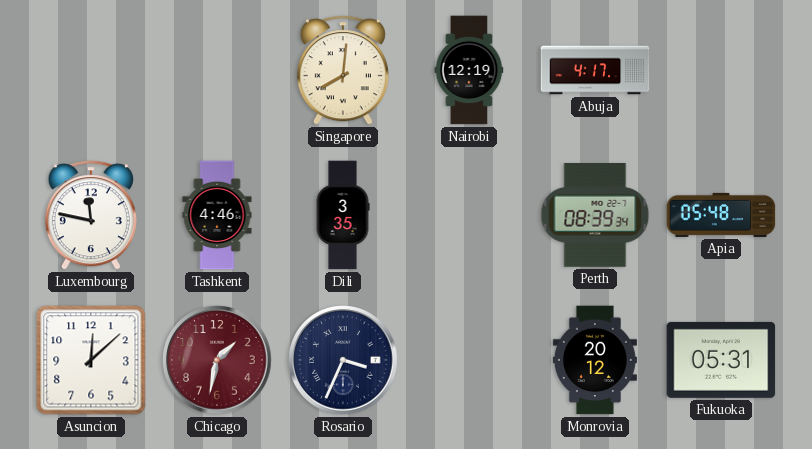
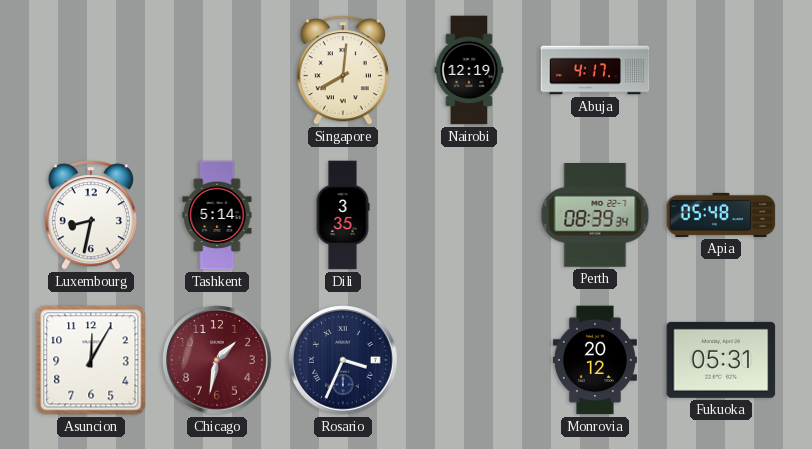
Luxembourg: 11:47 -> 8:32
Tashkent: 4:46 -> 5:14
Asuncion: 12:08 -> 12:05
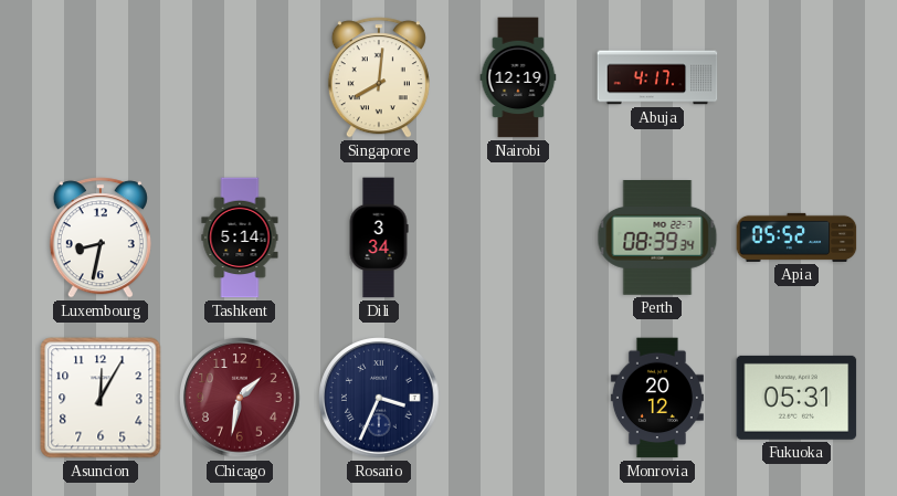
Dili: 3:35 -> 3:34
Apia: 05:48 -> 05:52
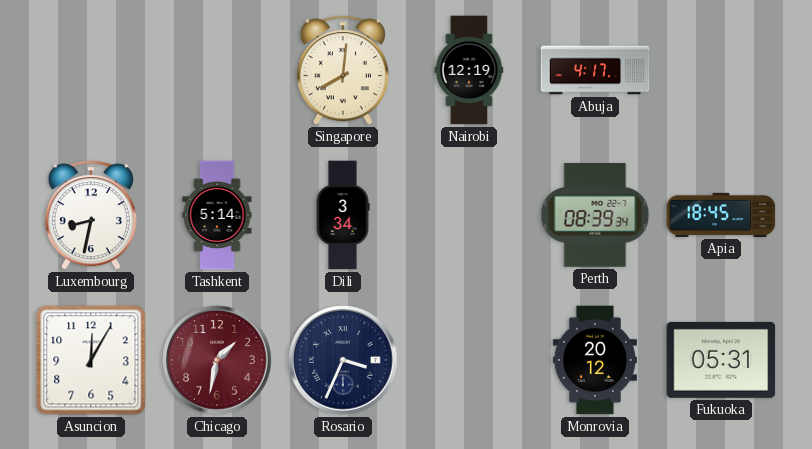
Apia: 05:52 -> 18:45
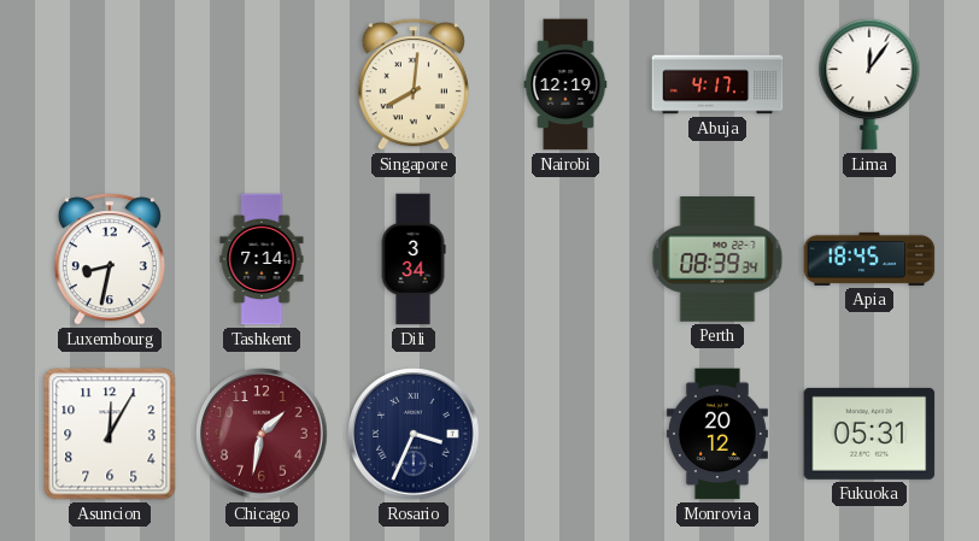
Lima: none -> 12:06
Tashkent: 5:14 -> 7:14
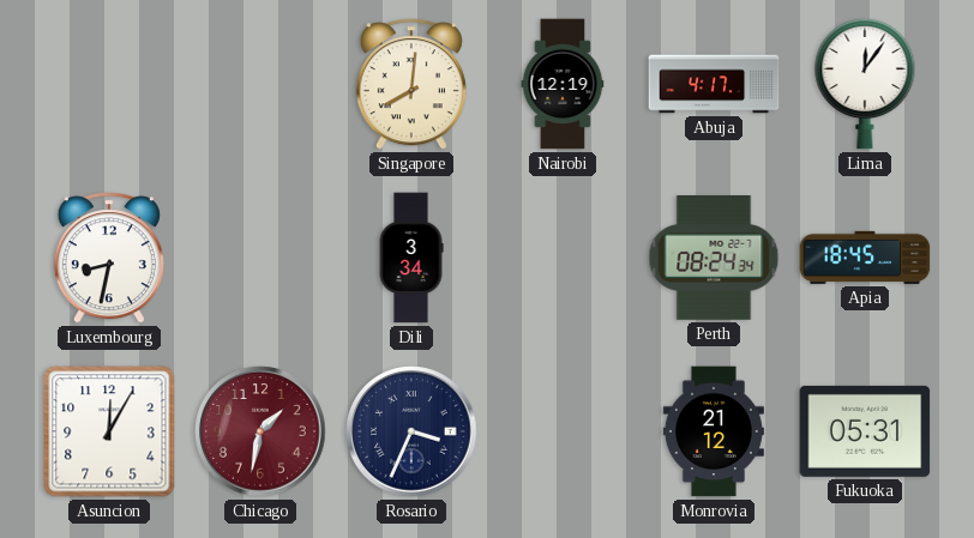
Tashkent: 7:14 -> none
Perth: 08:39 -> 08:24
Monrovia: 20:12 -> 21:12
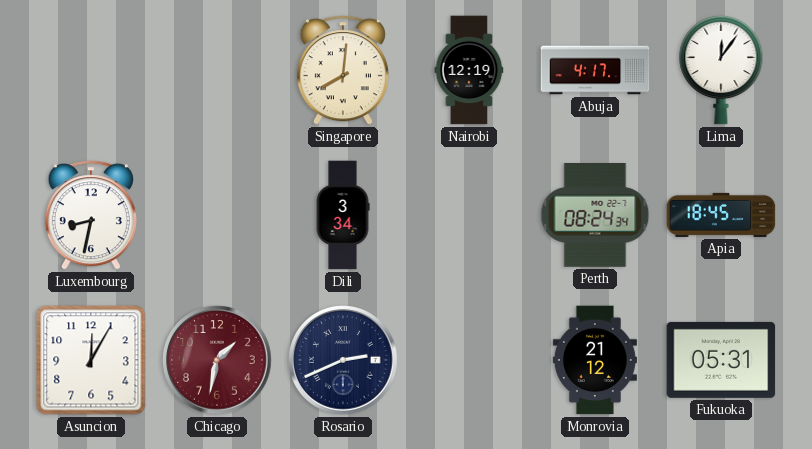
Rosario: 3:34 -> 2:41
